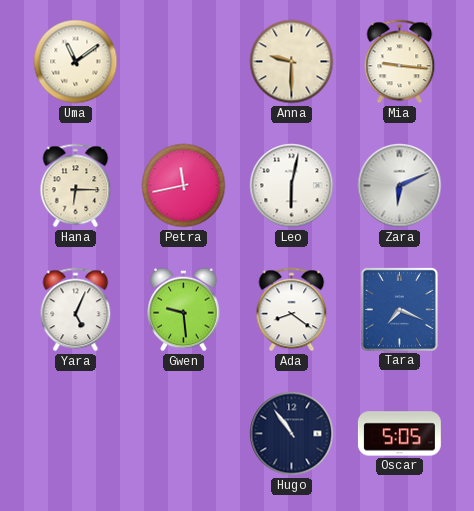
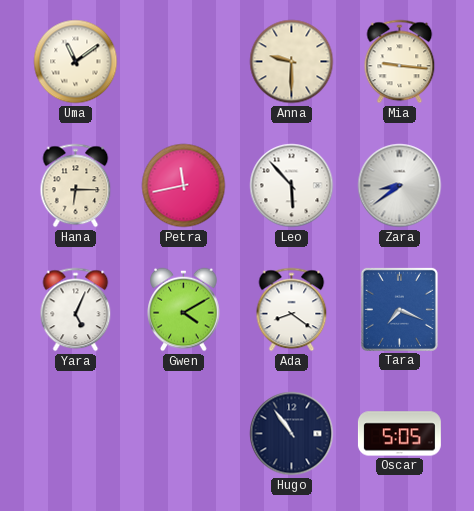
Leo: 6:02 -> 5:53
Zara: 6:11 -> 8:39
Gwen: 9:29 -> 4:10
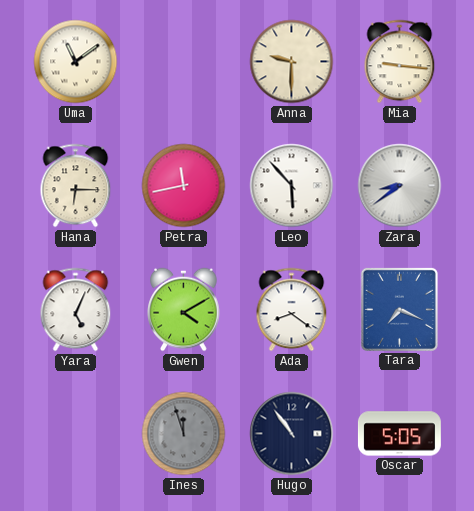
Ines: none -> 11:57
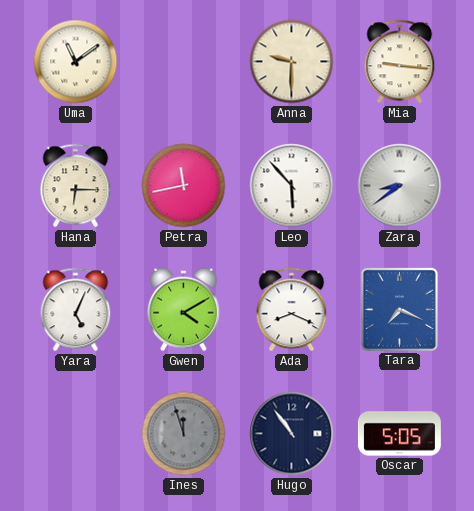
Ada: 8:21 -> 8:19
